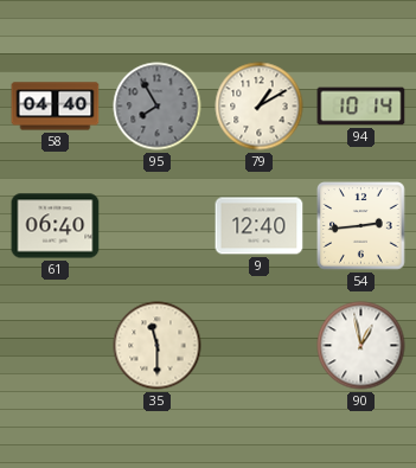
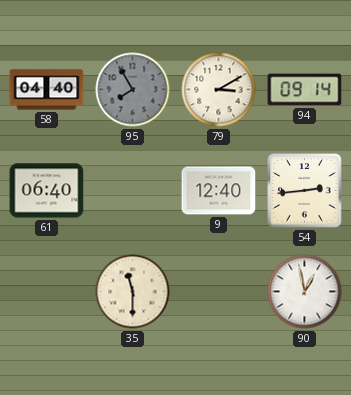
79: 1:10 -> 3:10
94: 10:14 -> 09:14
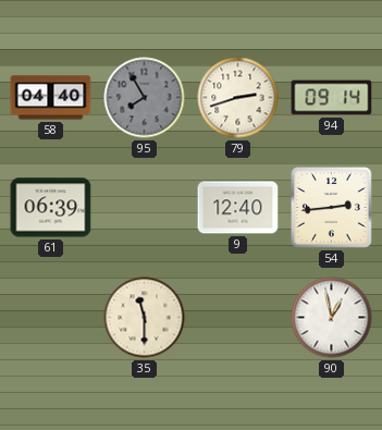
79: 3:10 -> 2:42
61: 06:40 -> 06:39
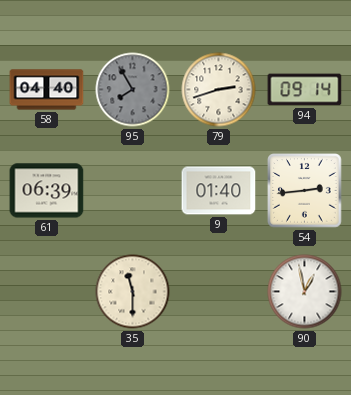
9: 12:40 -> 01:40
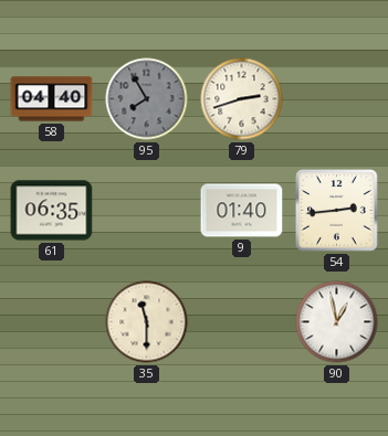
94: 09:14 -> none
61: 06:39 -> 06:35
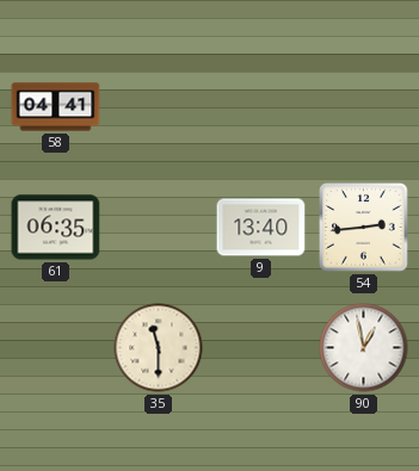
58: 04:40 -> 04:41
95: 7:55 -> none
79: 2:42 -> none
9: 01:40 -> 13:40
